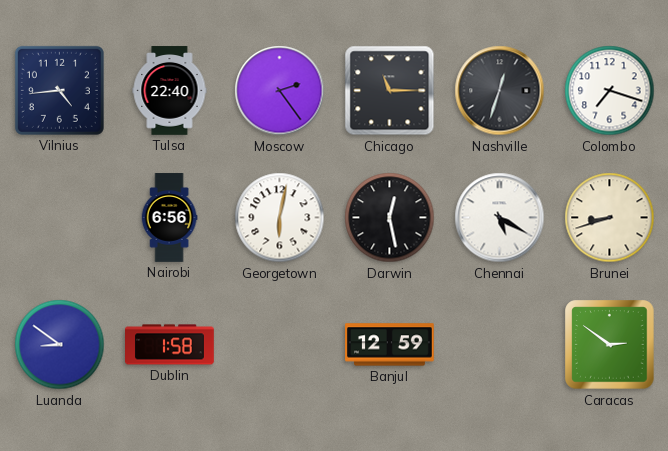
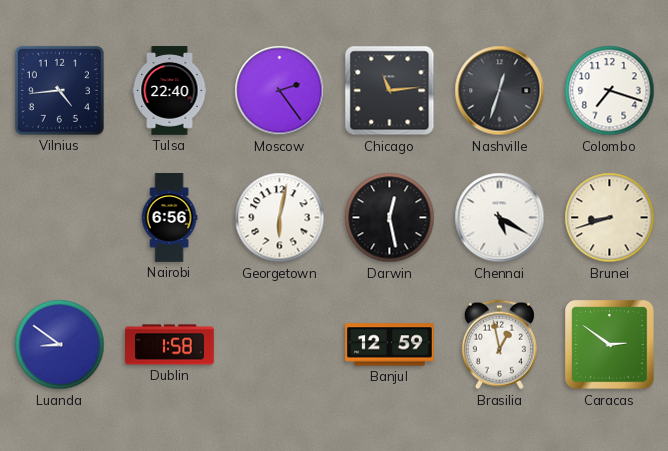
Chicago: 11:15 -> 11:14
Brasilia: none -> 12:58
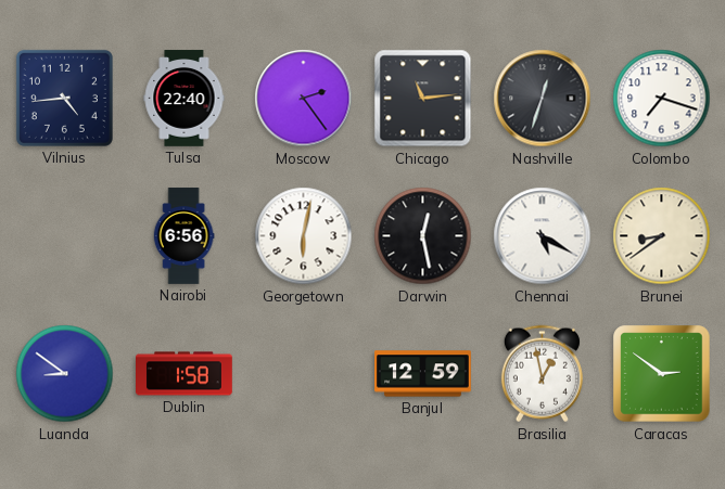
Brunei: 8:42 -> 8:39
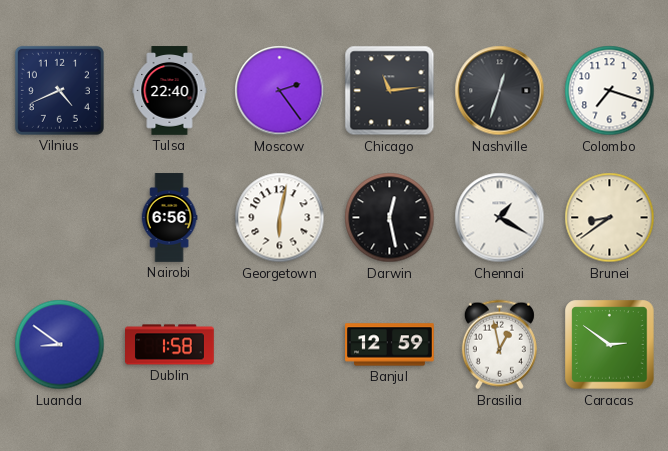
Vilnius: 4:44 -> 4:41
Chennai: 5:20 -> 1:20
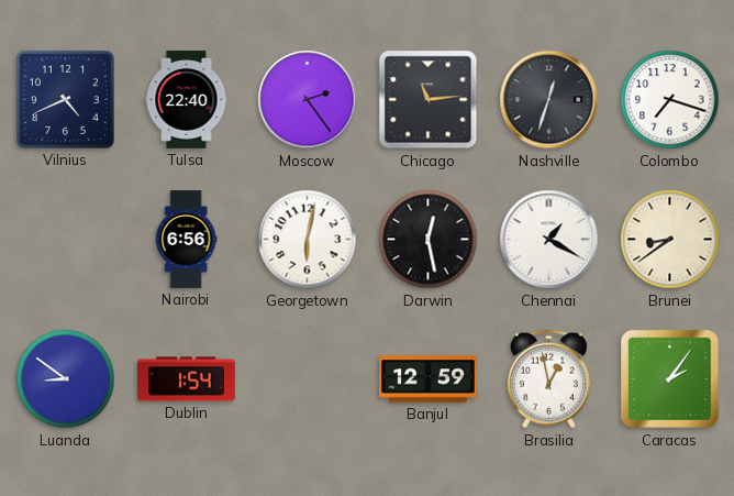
Dublin: 1:58 -> 1:54
Caracas: 2:51 -> 2:06
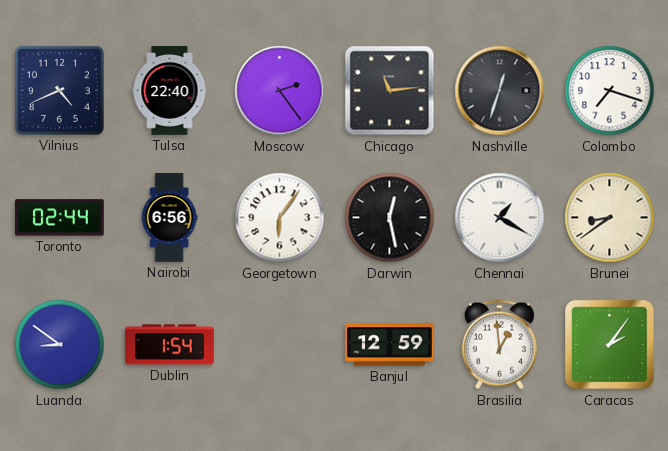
Toronto: none -> 02:44
Georgetown: 6:02 -> 6:06
Brasilia: 12:58 -> 12:59
